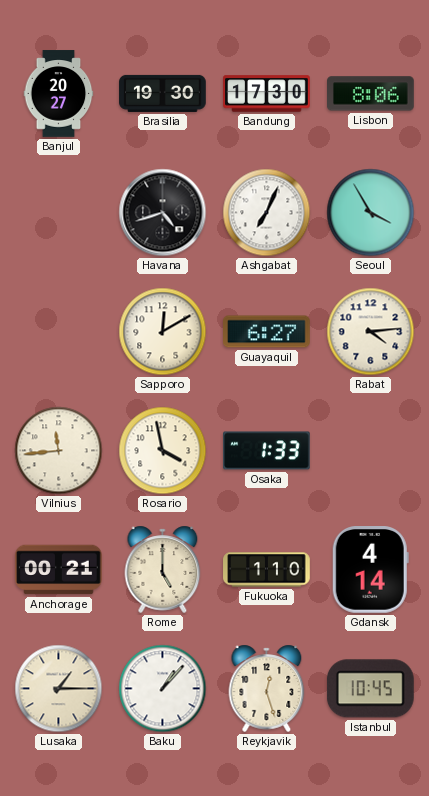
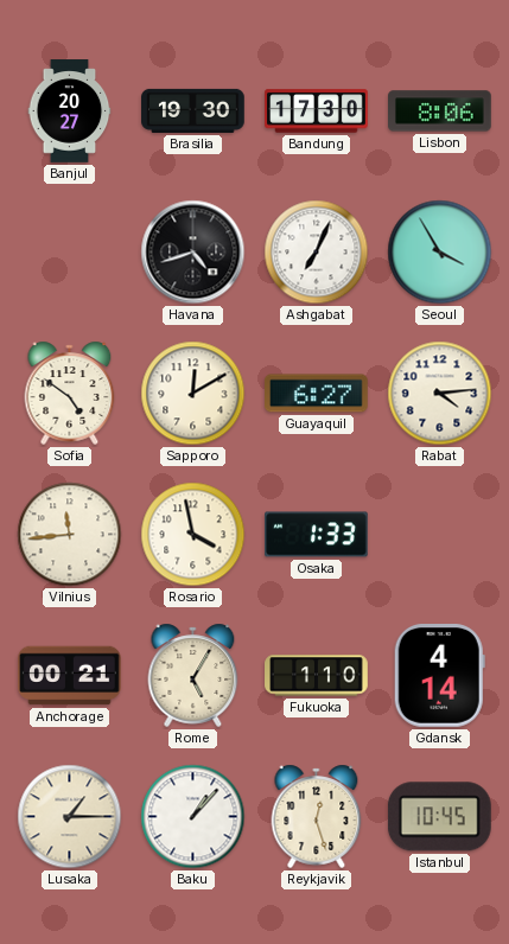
Sofia: none -> 4:51
Rome: 5:00 -> 5:05
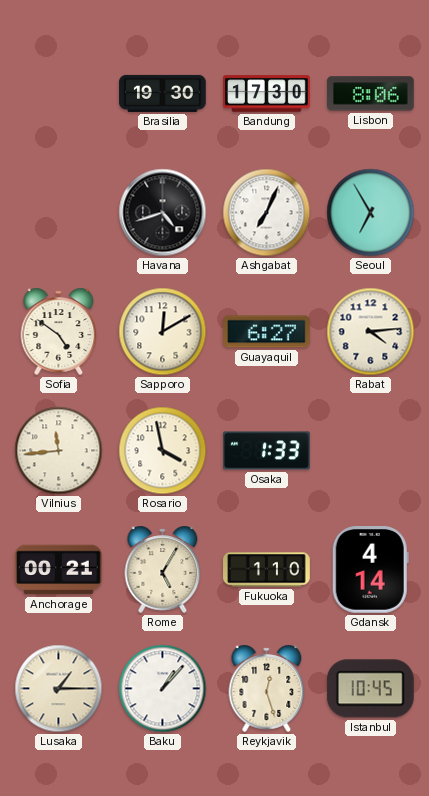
Banjul: 20:27 -> none
Seoul: 3:55 -> 6:55
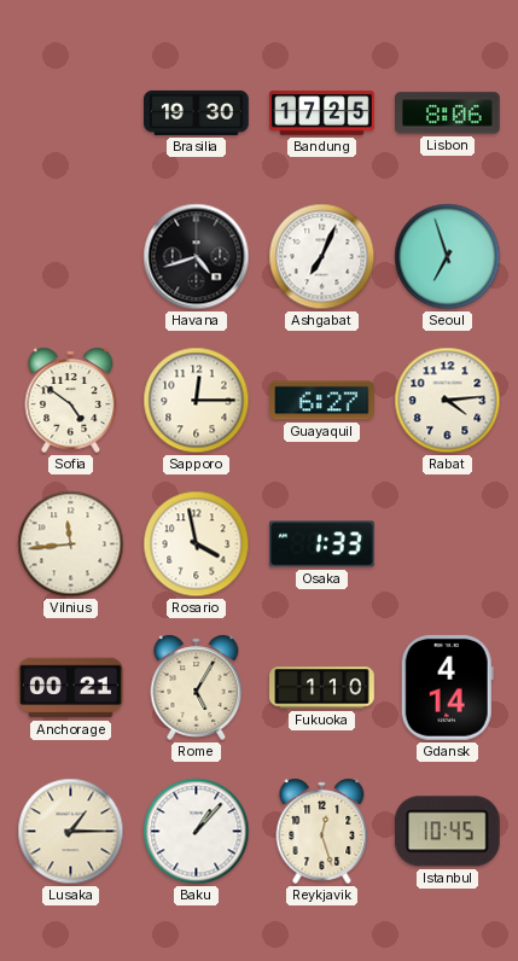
Bandung: 17:30 -> 17:25
Seoul: 6:55 -> 6:57
Sapporo: 12:10 -> 12:15
